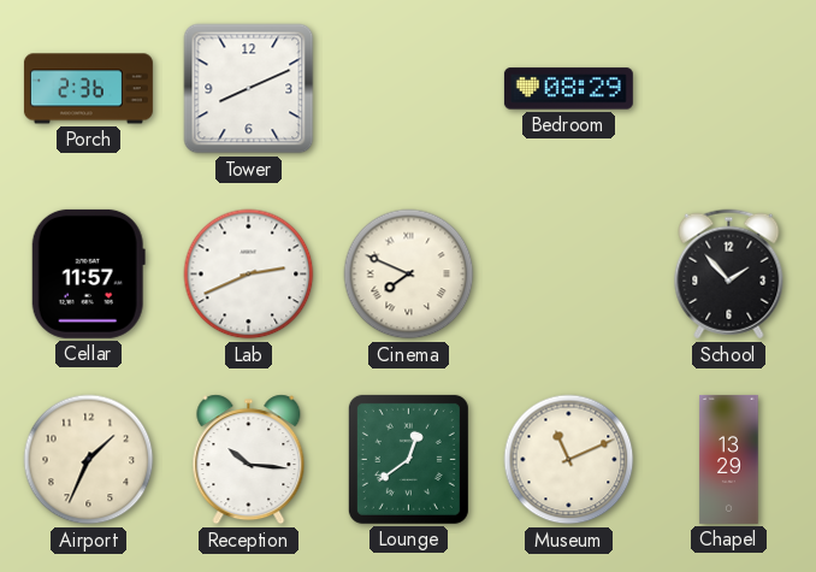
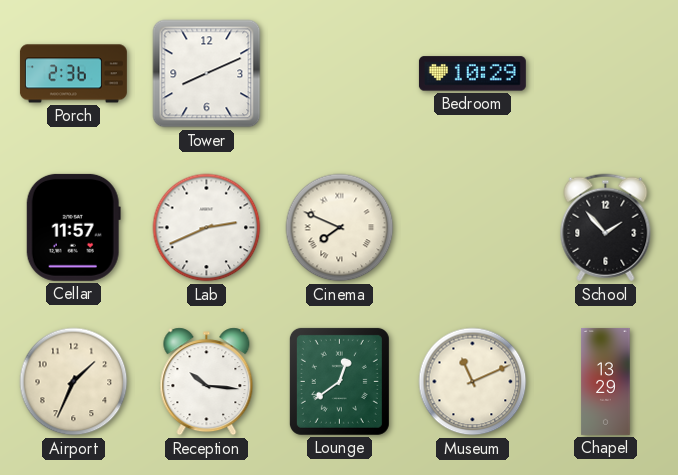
Bedroom: 08:29 -> 10:29
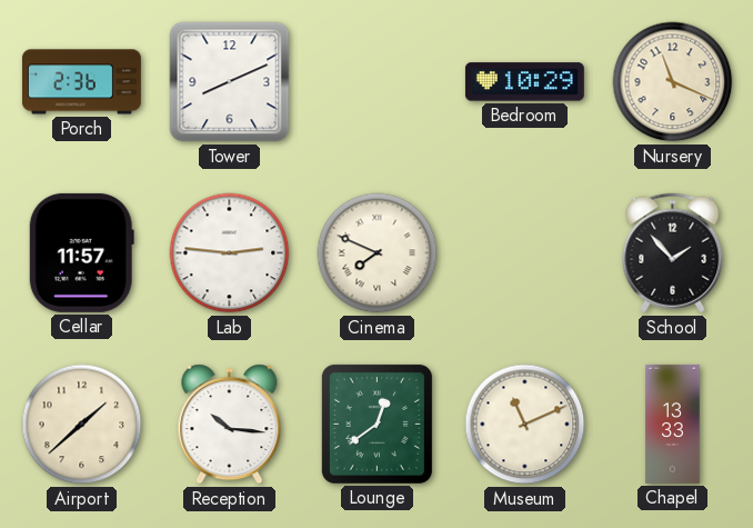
Nursery: none -> 11:19
Lab: 2:41 -> 2:46
Airport: 1:34 -> 1:38
Chapel: 13:29 -> 13:33
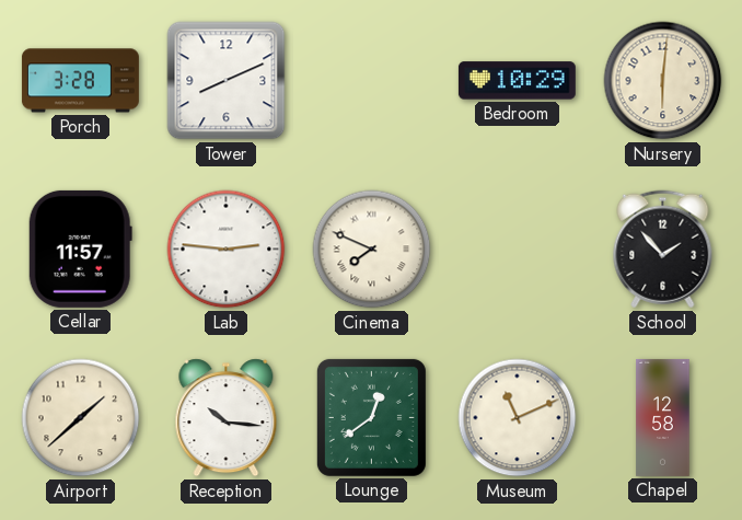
Porch: 2:36 -> 3:28
Nursery: 11:19 -> 6:01
Chapel: 13:33 -> 12:58
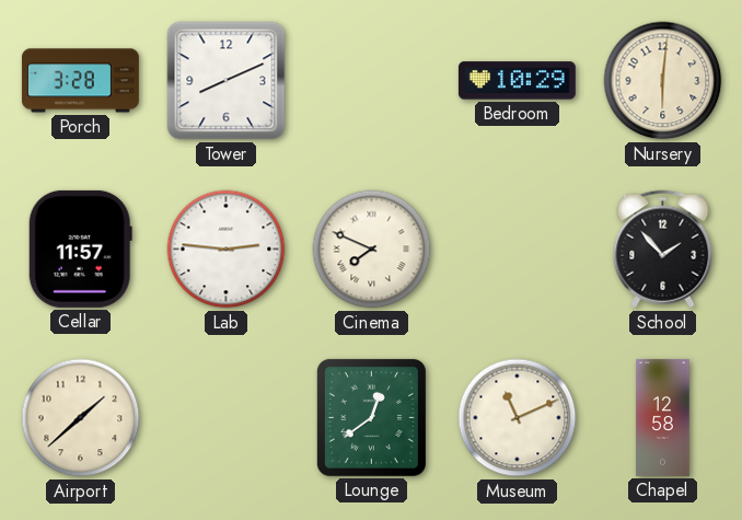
Reception: 10:16 -> none
